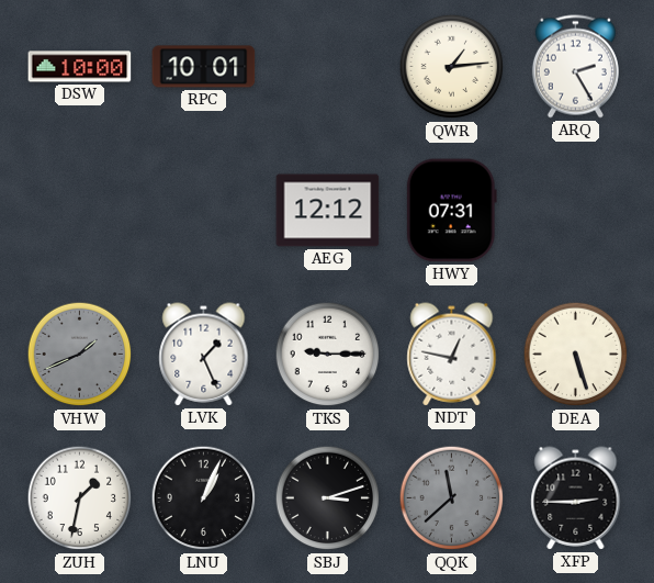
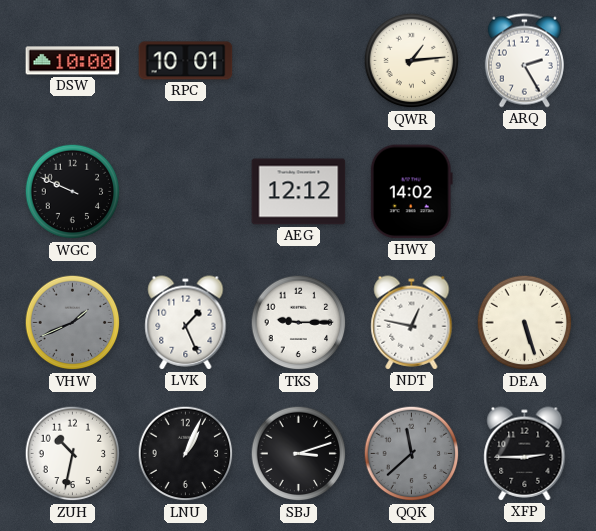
WGC: none -> 9:49
HWY: 07:31 -> 14:02
ZUH: 1:32 -> 10:32
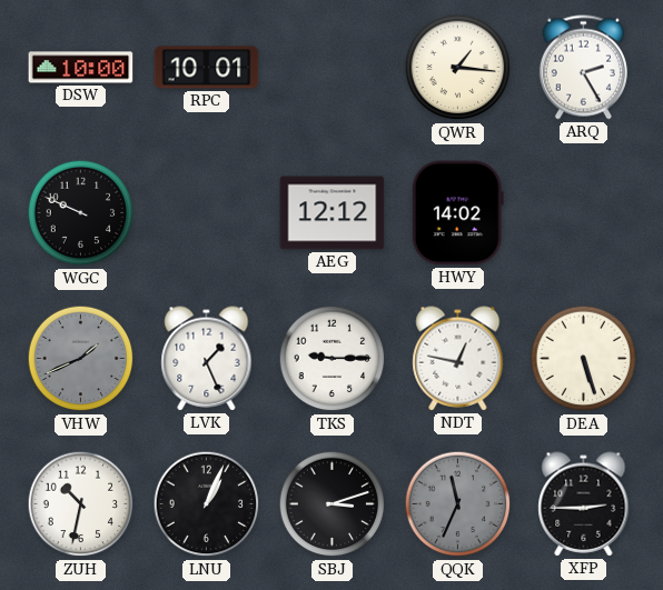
QWR: 1:14 -> 1:16
QQK: 11:38 -> 11:34
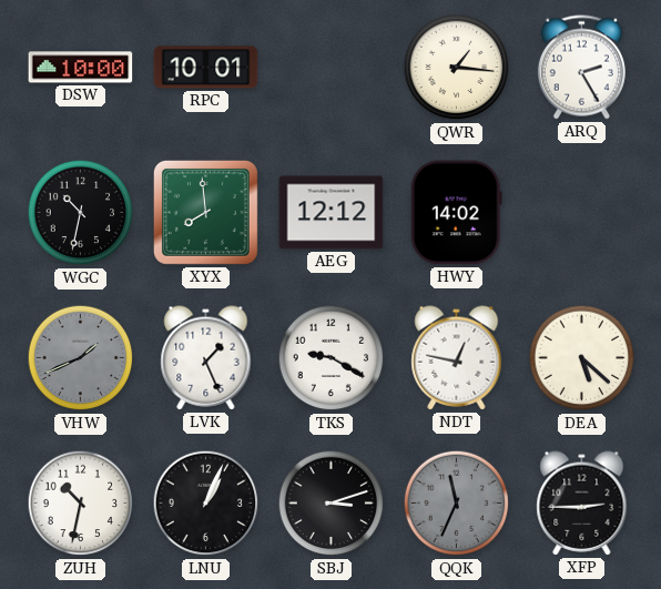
WGC: 9:49 -> 10:32
XYX: none -> 7:59
TKS: 9:15 -> 9:20
DEA: 5:27 -> 5:22
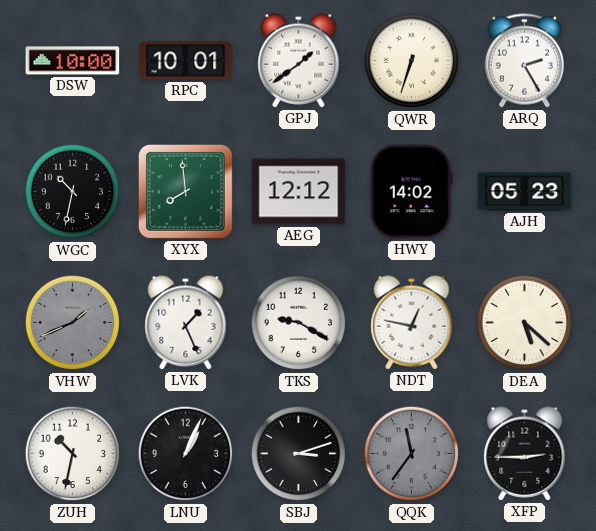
GPJ: none -> 1:39
QWR: 1:16 -> 6:33
AJH: none -> 05:23
QQK: 11:34 -> 11:36
